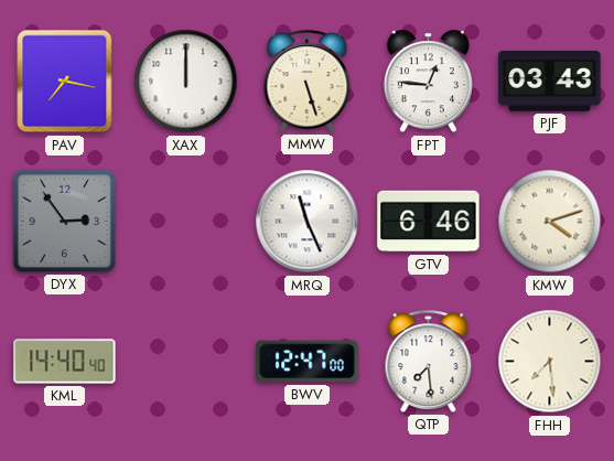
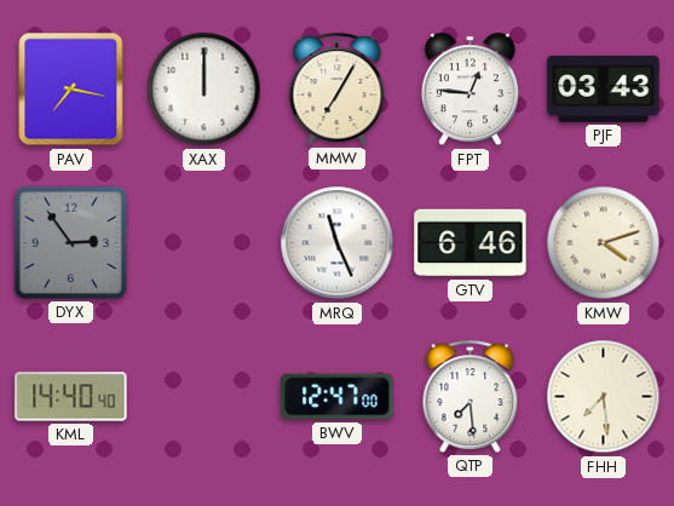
MMW: 5:27 -> 7:05
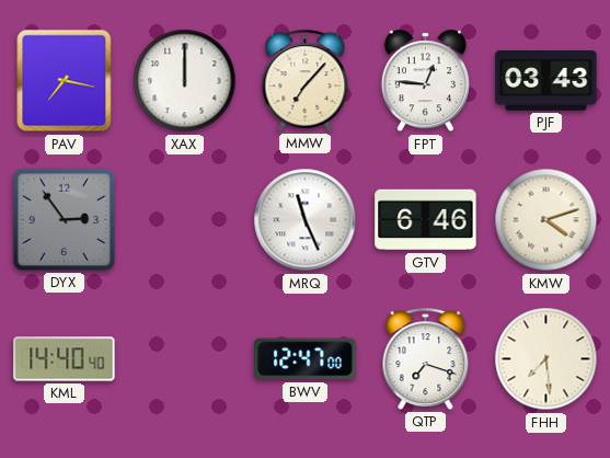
MMW: 7:05 -> 7:07
QTP: 7:29 -> 7:18
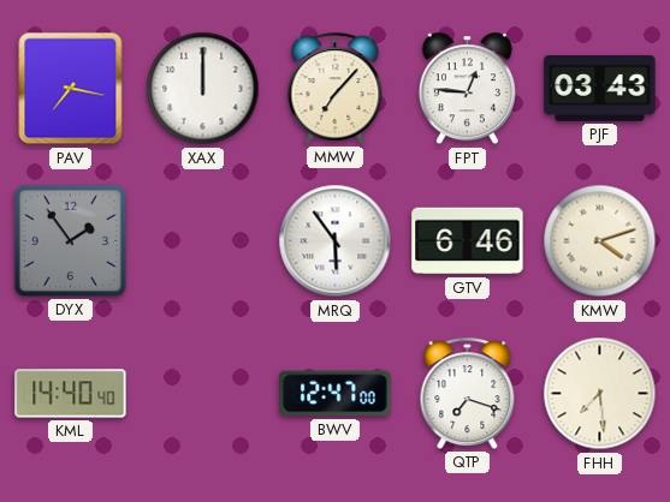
DYX: 2:54 -> 1:54
MRQ: 11:26 -> 5:54
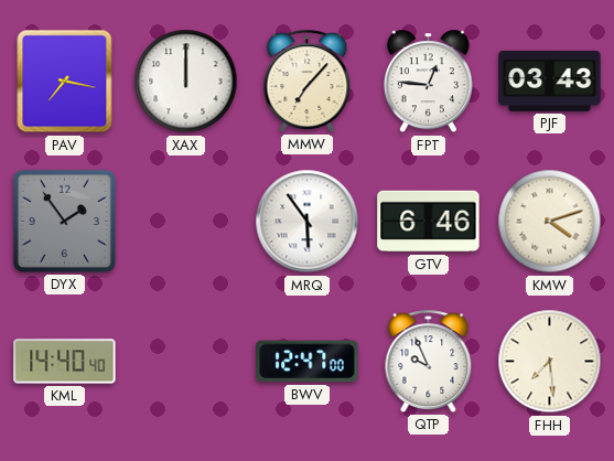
QTP: 7:18 -> 9:56
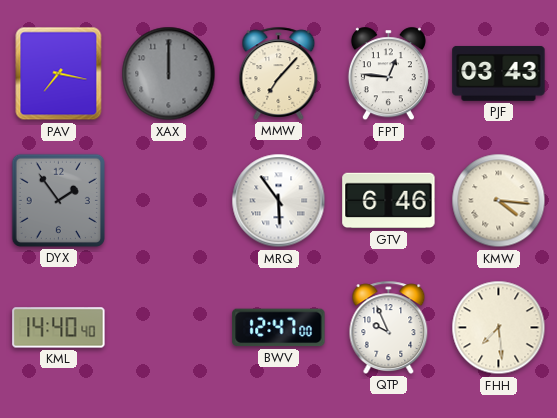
XAX dial: white -> grey
KMW: 4:12 -> 4:16
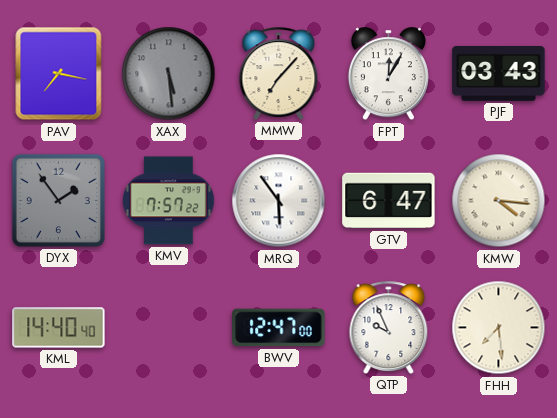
XAX: 12:00 -> 5:29
FPT: 12:46 -> 12:05
KMV: none -> 7:57
GTV: 6:46 -> 6:47
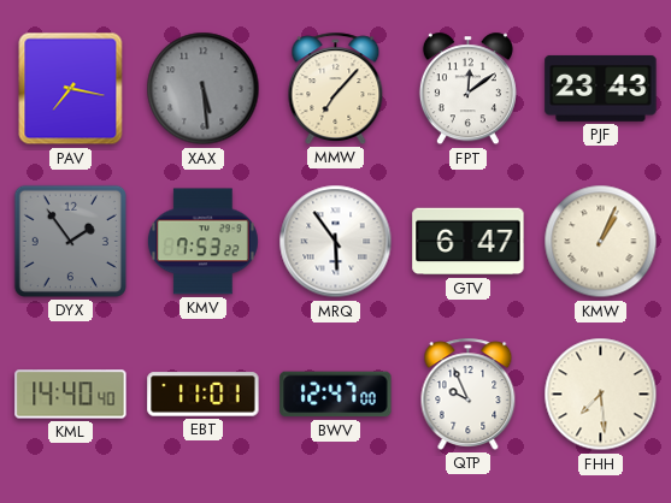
FPT: 12:05 -> 12:09
PJF: 03:43 -> 23:43
KMV: 7:57 -> 7:53
KMW: 4:16 -> 1:04
EBT: none -> 11:01
